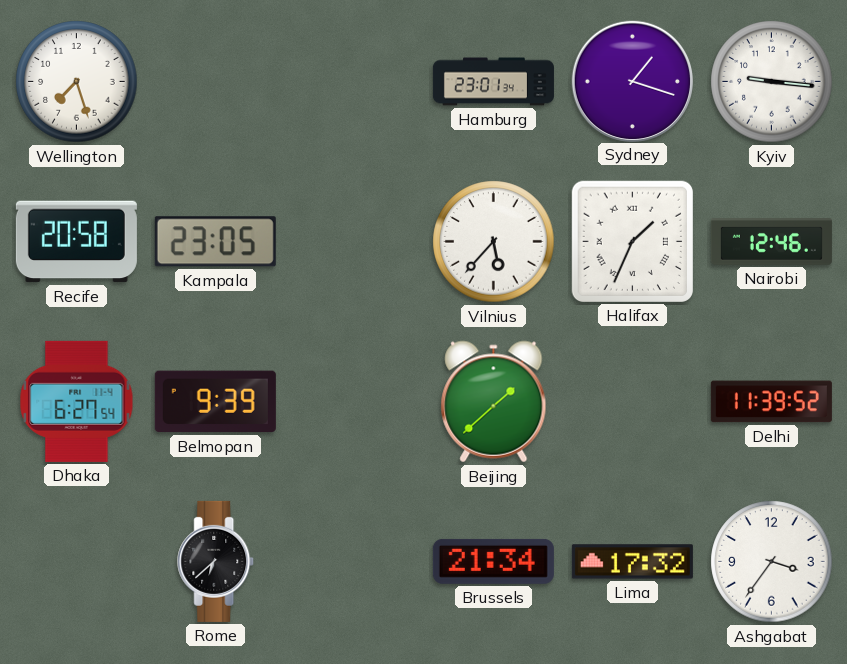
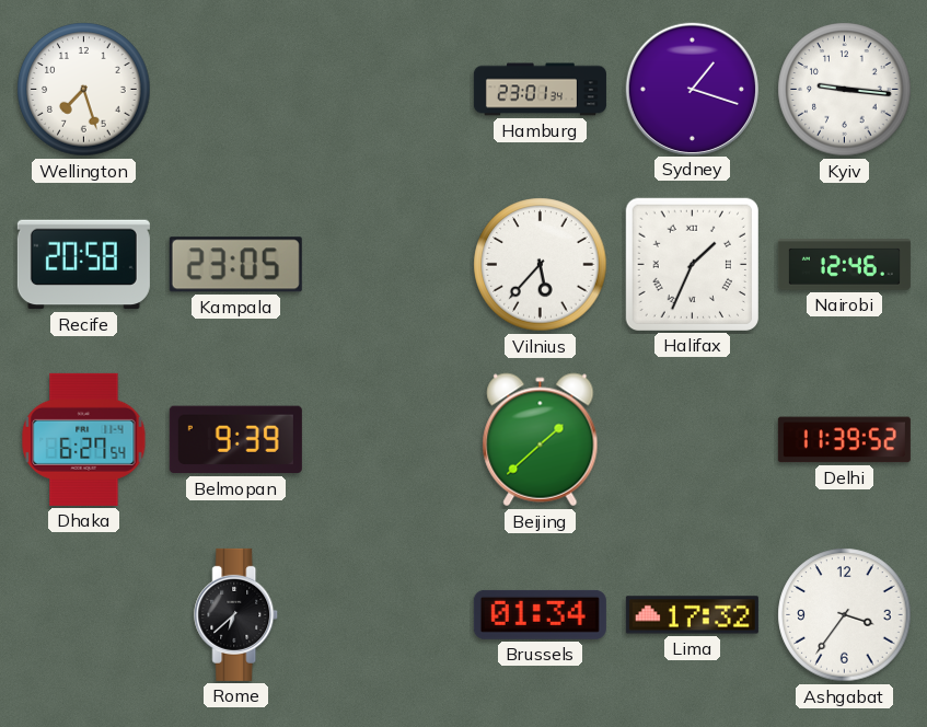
Brussels: 21:34 -> 01:34
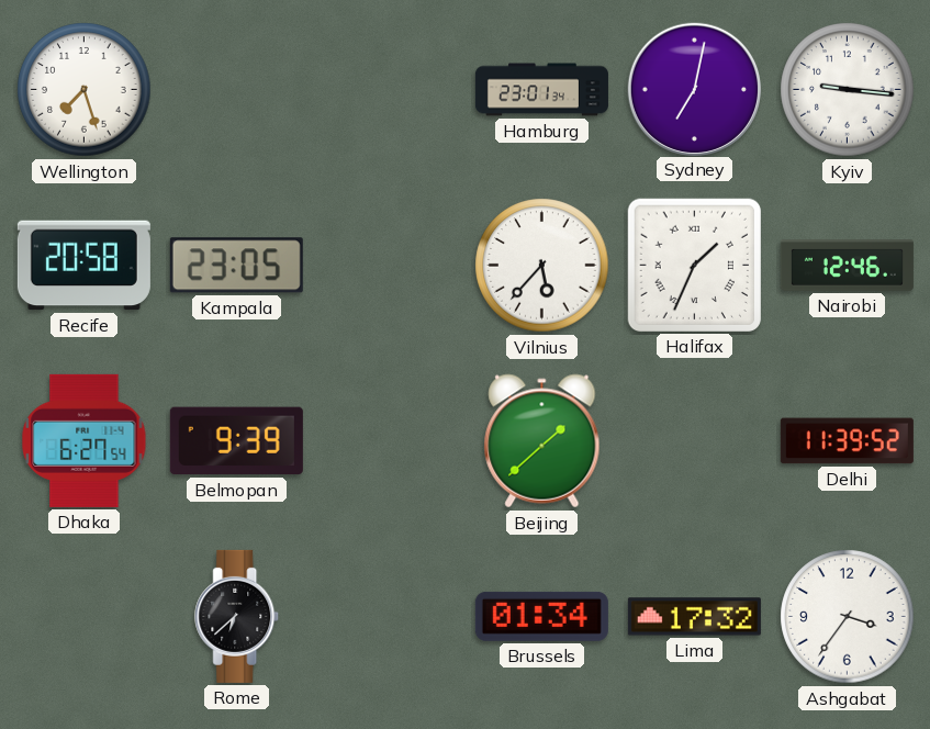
Sydney: 1:18 -> 7:02
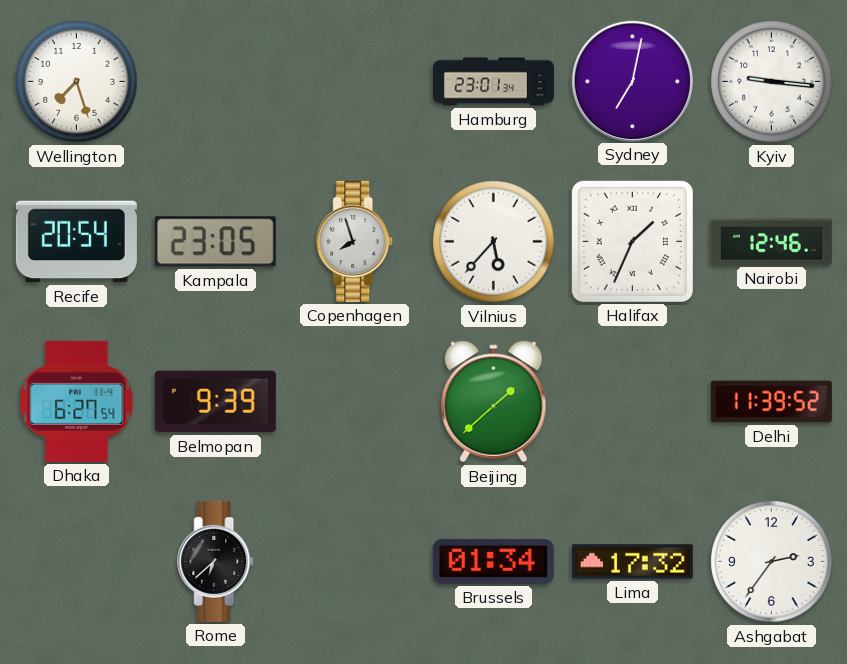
Recife: 20:58 -> 20:54
Copenhagen: none -> 7:57
Ashgabat: 3:36 -> 2:36
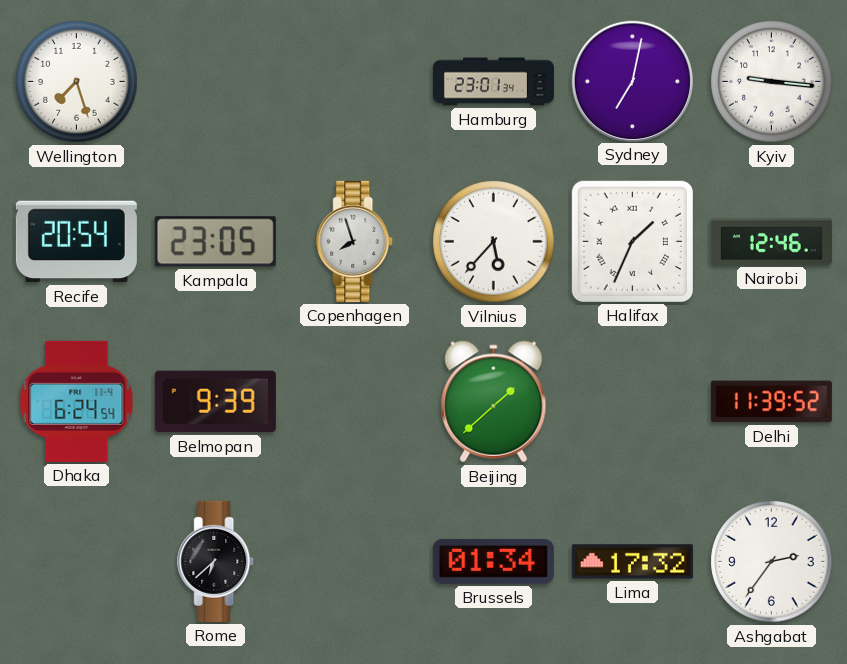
Dhaka: 6:27 -> 6:24
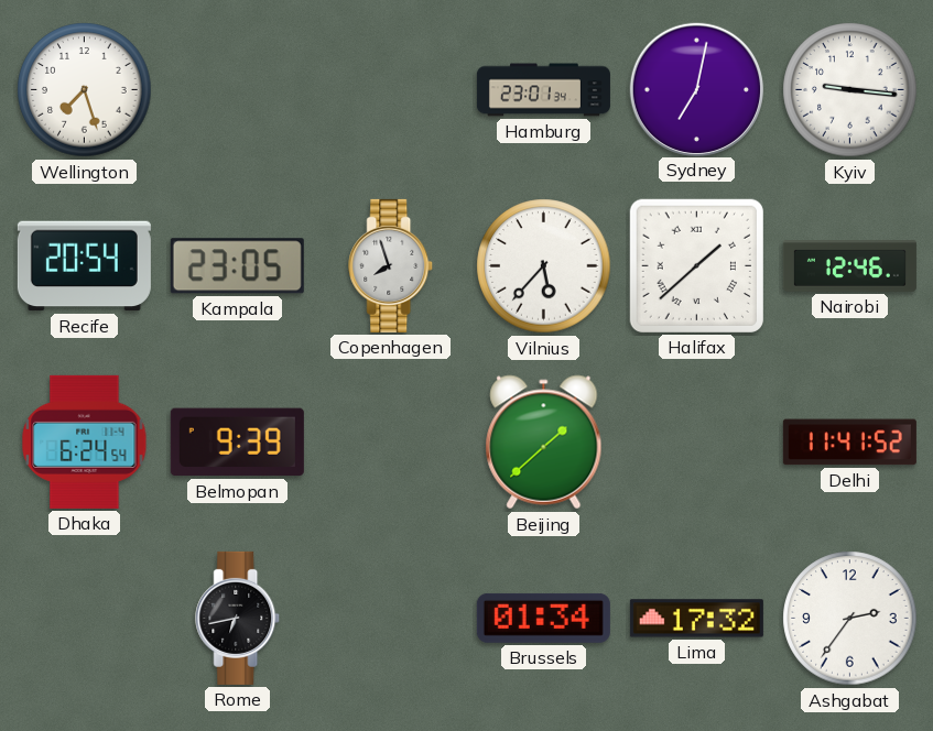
Halifax: 1:34 -> 1:38
Delhi: 11:39 -> 11:41
Rome: 6:38 -> 6:43
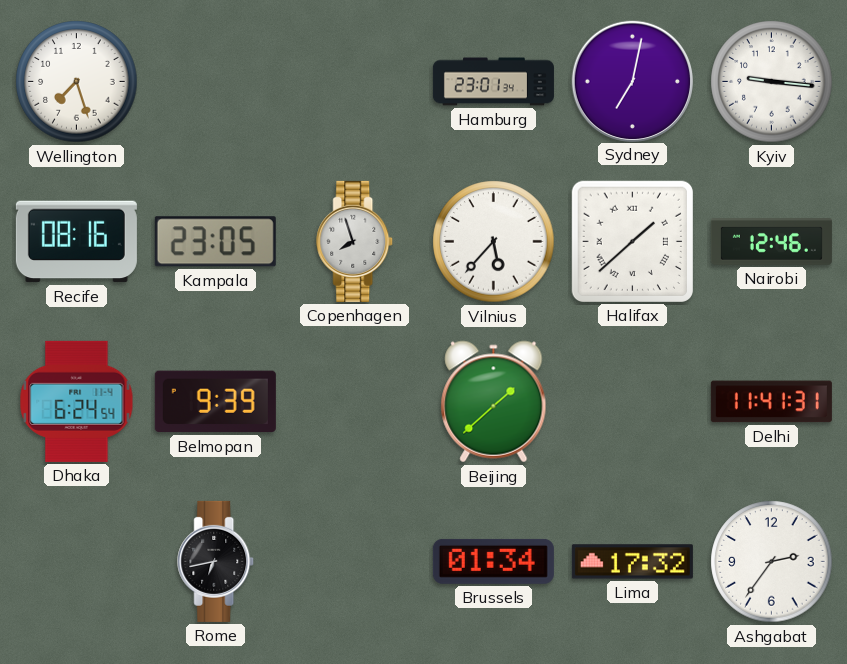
Recife: 20:54 -> 08:16
Delhi: 11:41:52 -> 11:41:31
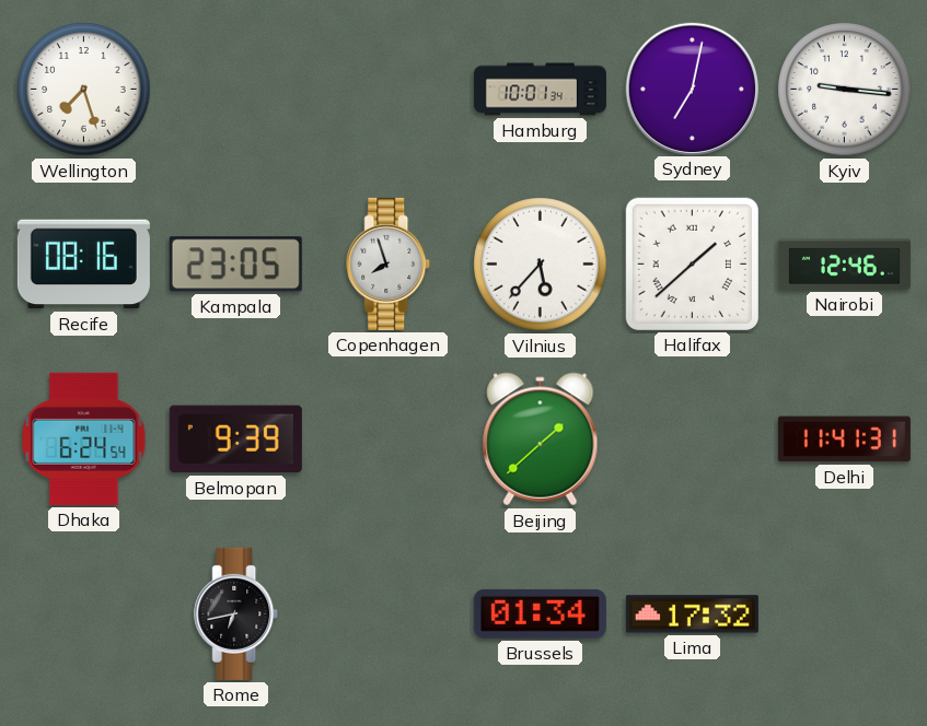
Hamburg: 23:01 -> 10:01
Ashgabat: 2:36 -> none
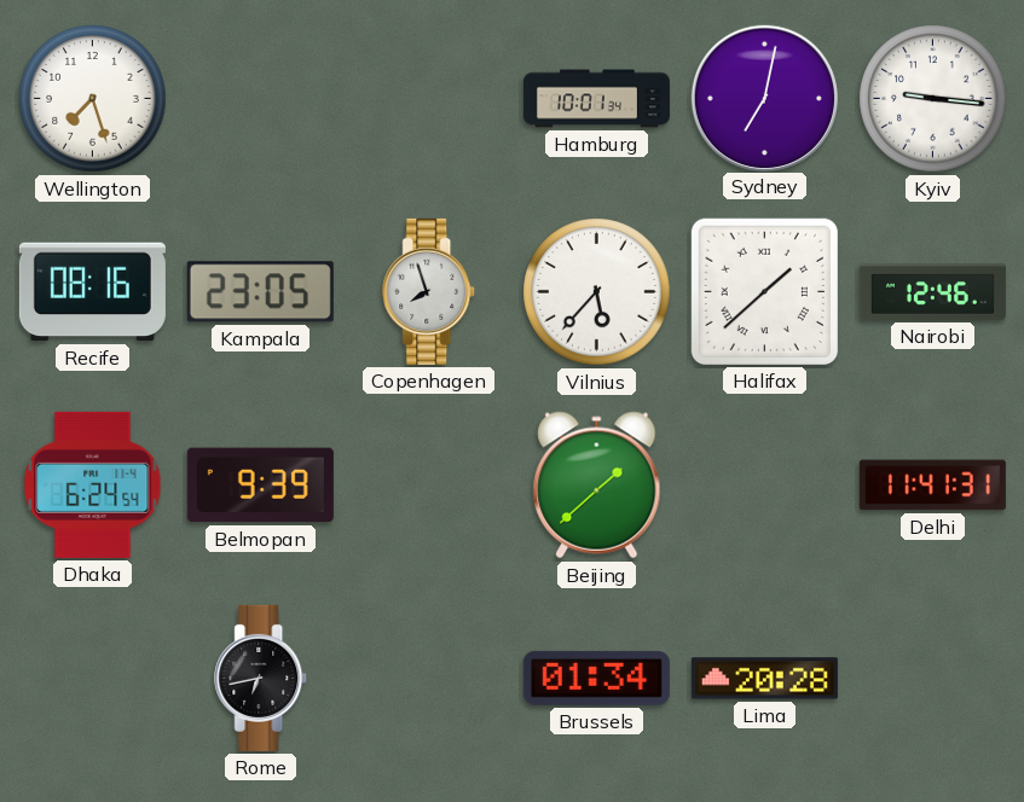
Lima: 17:32 -> 20:28
